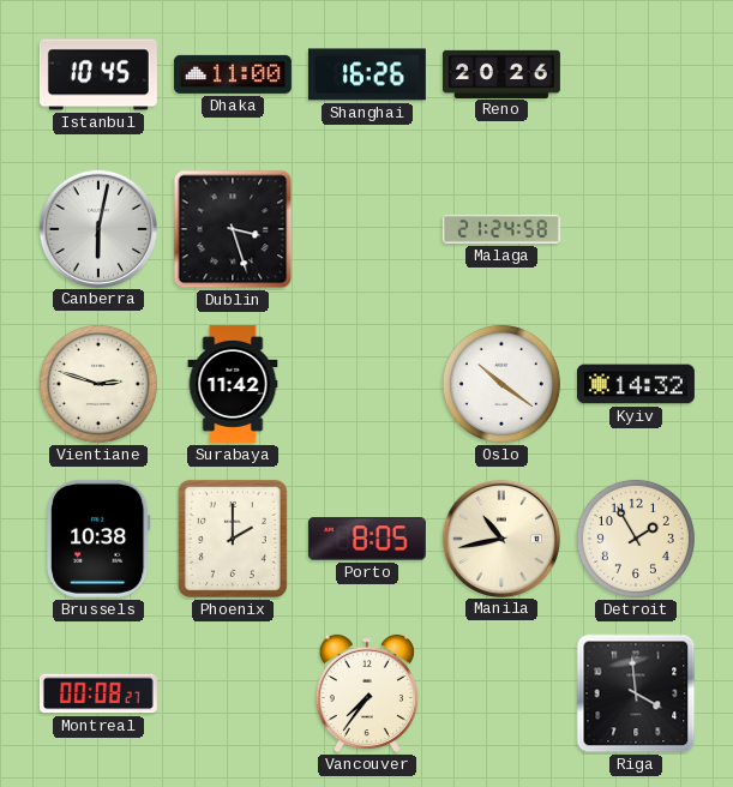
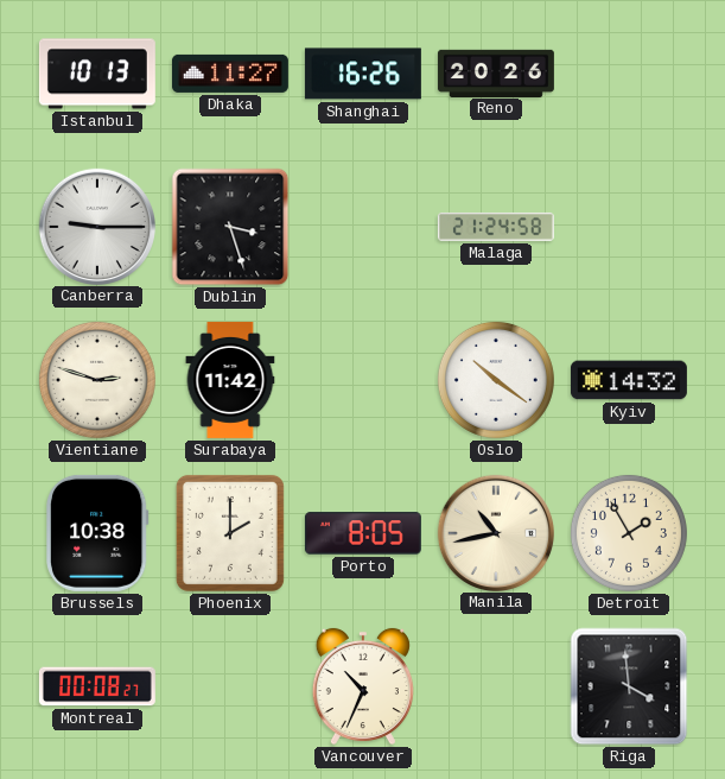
Istanbul: 10:45 -> 10:13
Dhaka: 11:00 -> 11:27
Canberra: 6:02 -> 9:15
Vancouver: 7:36 -> 10:34
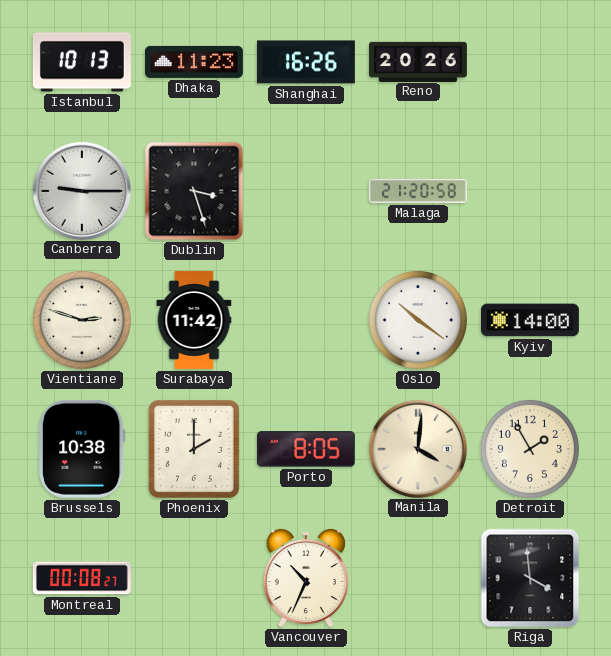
Dhaka: 11:27 -> 11:23
Malaga: 21:24 -> 21:20
Kyiv: 14:32 -> 14:00
Manila: 10:43 -> 4:01
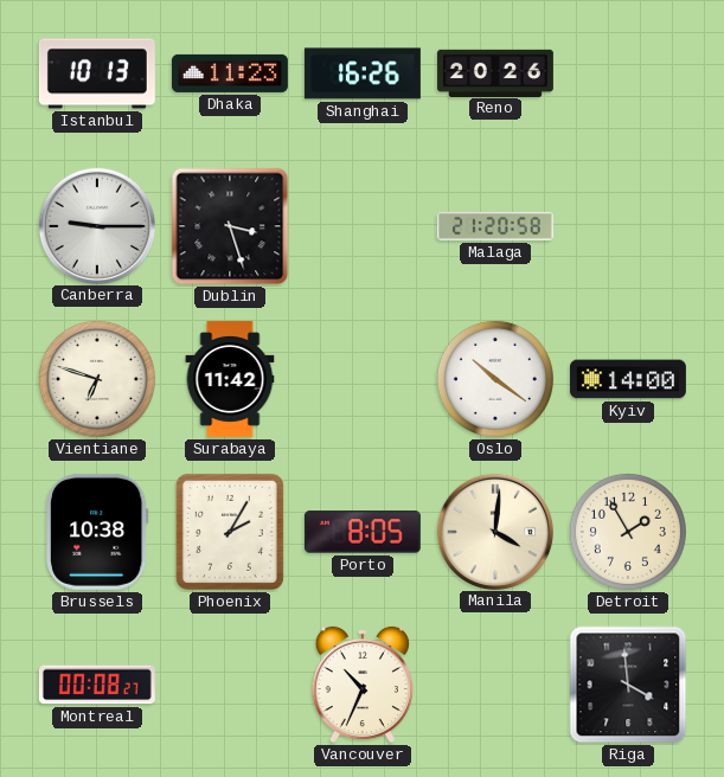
Vientiane: 2:48 -> 6:48
Phoenix: 2:00 -> 2:05
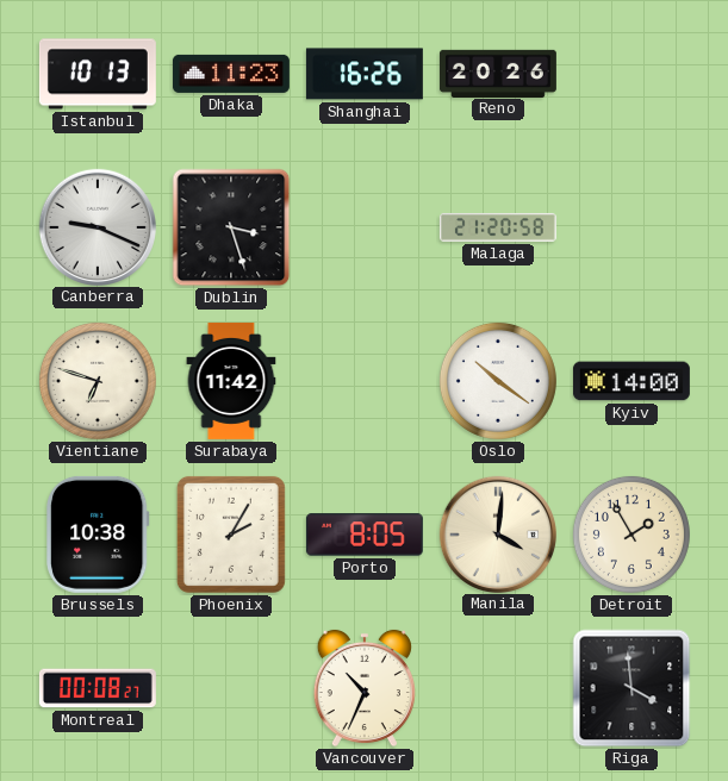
Canberra: 9:15 -> 9:19
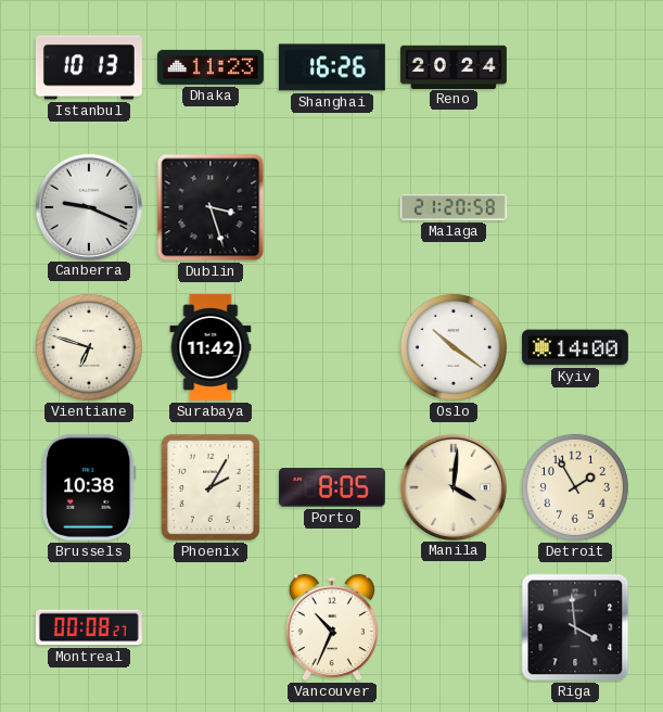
Reno: 20:26 -> 20:24
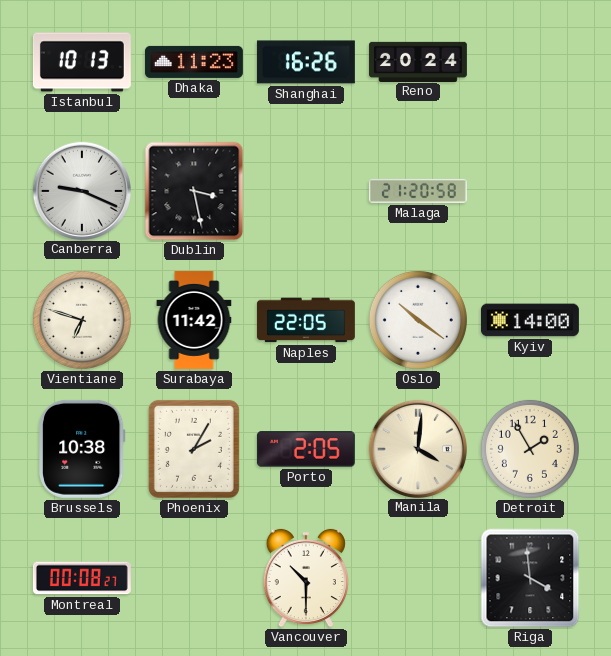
Dublin: 3:27 -> 3:28
Naples: none -> 22:05
Porto: 8:05 -> 2:05
Vancouver: 10:34 -> 10:30
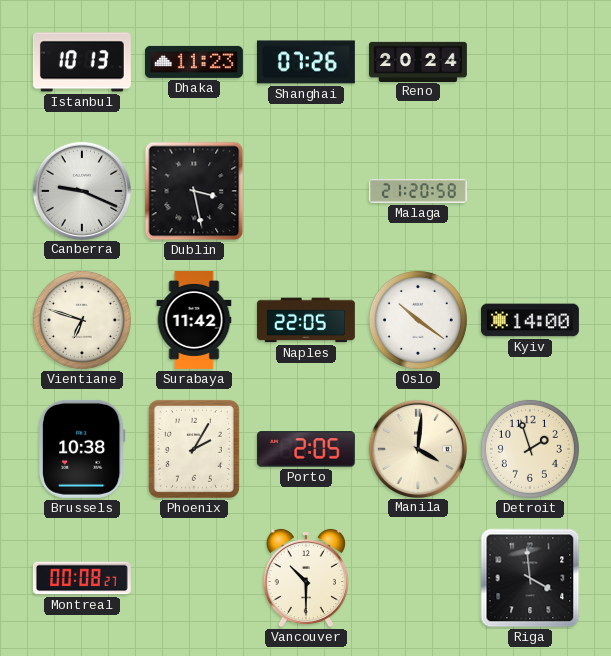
Shanghai: 16:26 -> 07:26
Detroit: 1:55 -> 1:57
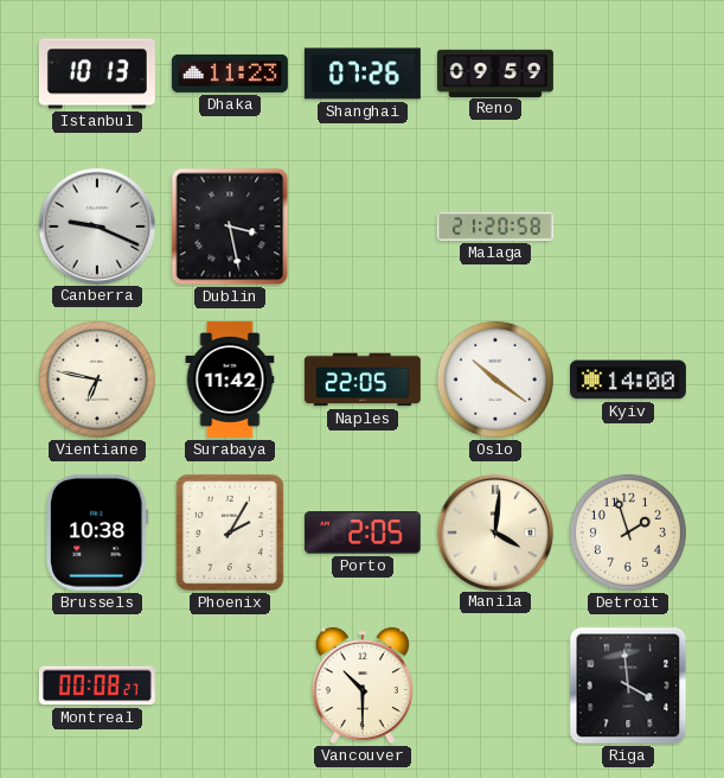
Reno: 20:24 -> 09:59
Vientiane: 6:48 -> 6:47
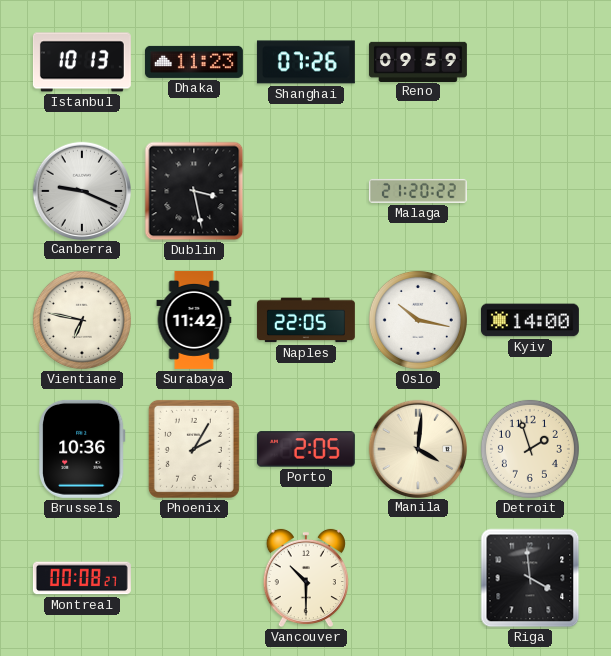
Malaga: 21:20:58 -> 21:20:22
Oslo: 10:21 -> 10:17
Brussels: 10:38 -> 10:36
